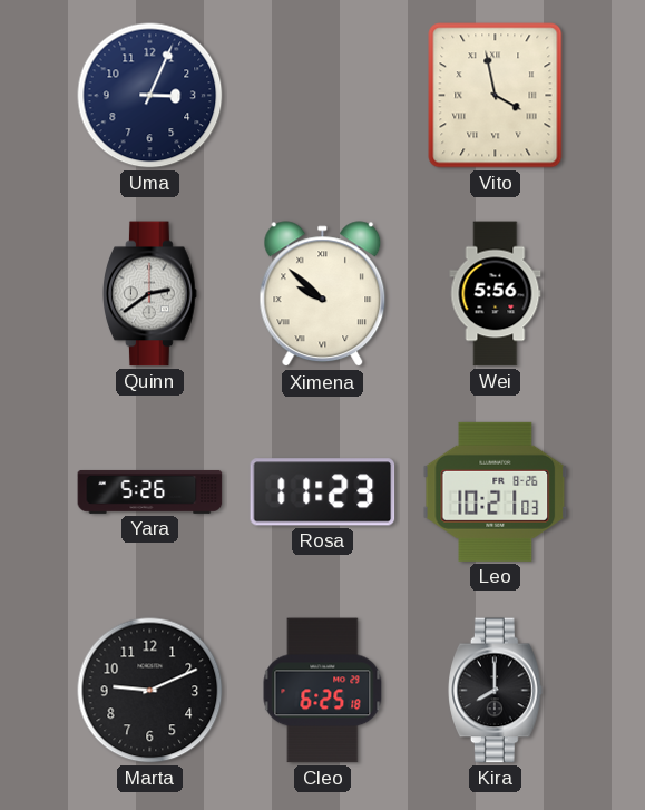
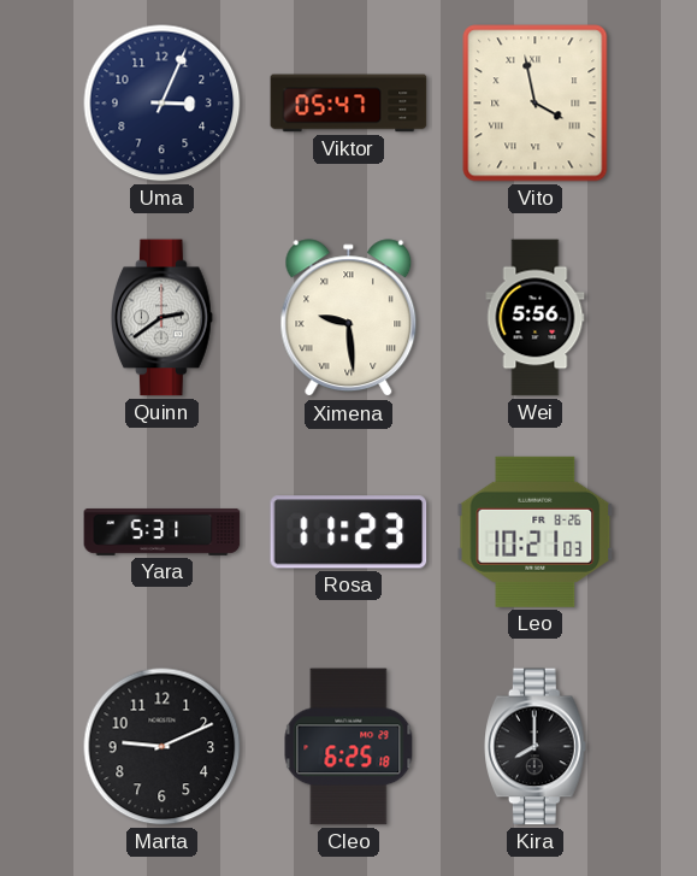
Viktor: none -> 05:47
Ximena: 9:52 -> 9:29
Yara: 5:26 -> 5:31
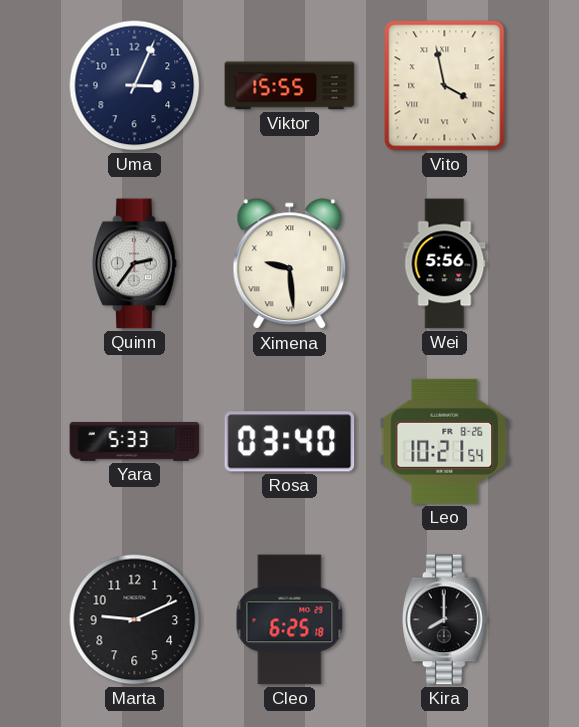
Viktor: 05:47 -> 15:55
Quinn: 2:39 -> 2:36
Yara: 5:31 -> 5:33
Rosa: 11:23 -> 03:40
Leo: 10:21:03 -> 10:21:54
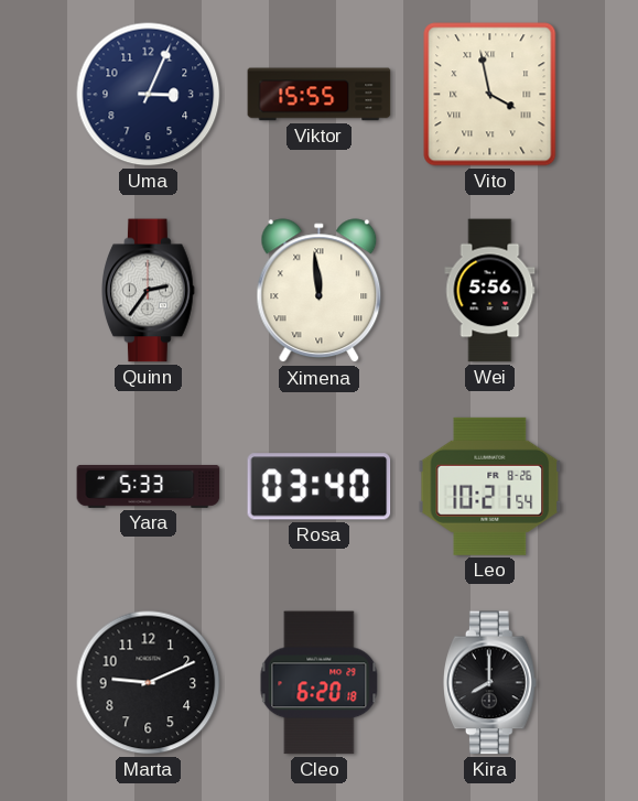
Ximena: 9:29 -> 11:59
Cleo: 6:25 -> 6:20
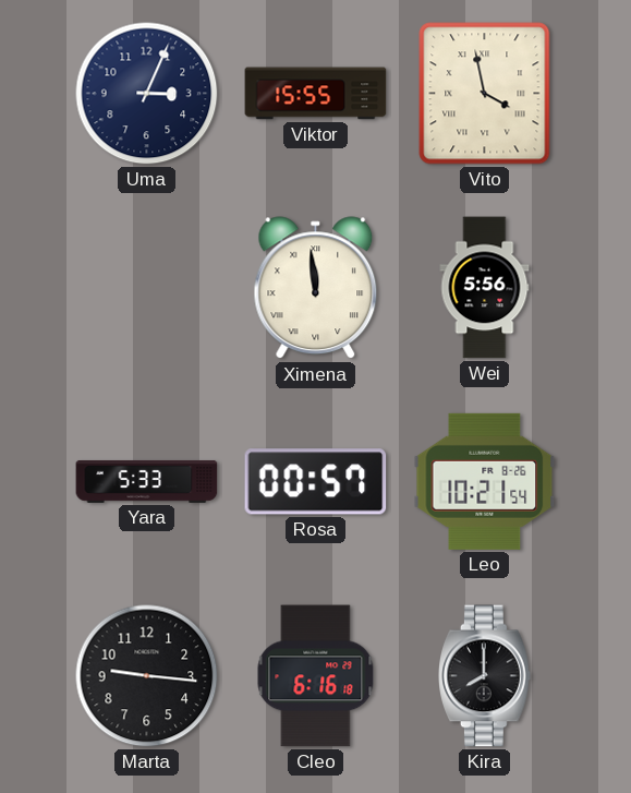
Quinn: 2:36 -> none
Rosa: 03:40 -> 00:57
Marta: 9:11 -> 9:16
Cleo: 6:20 -> 6:16
